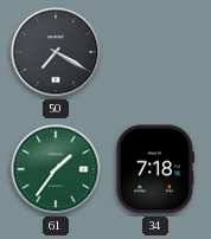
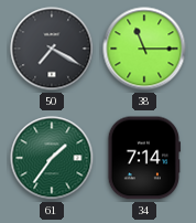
38: none -> 11:15
34: 7:18 -> 7:14
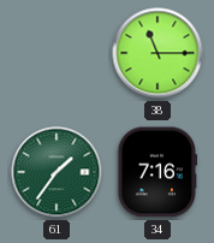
50: 7:20 -> none
34: 7:14 -> 7:16
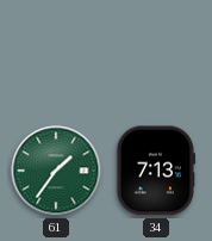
38: 11:15 -> none
34: 7:16 -> 7:13
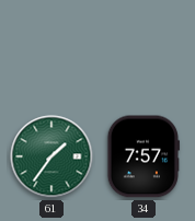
34: 7:13 -> 7:57
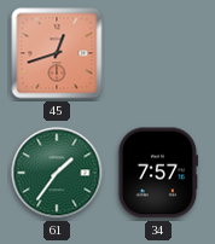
45: none -> 12:42
